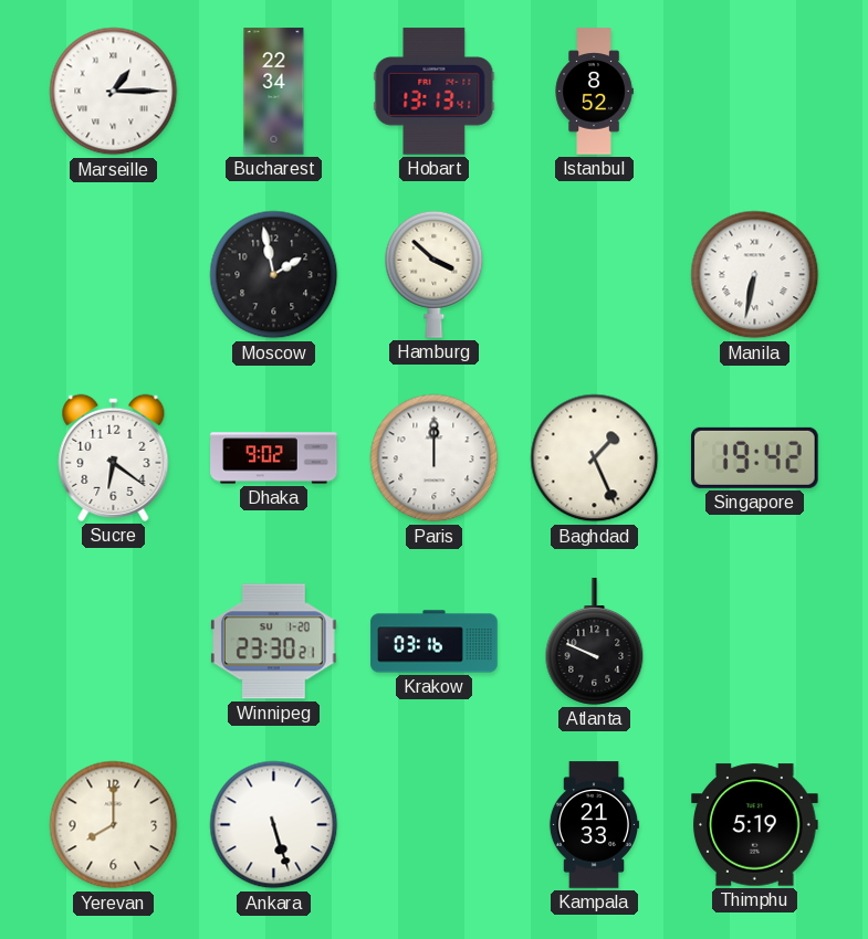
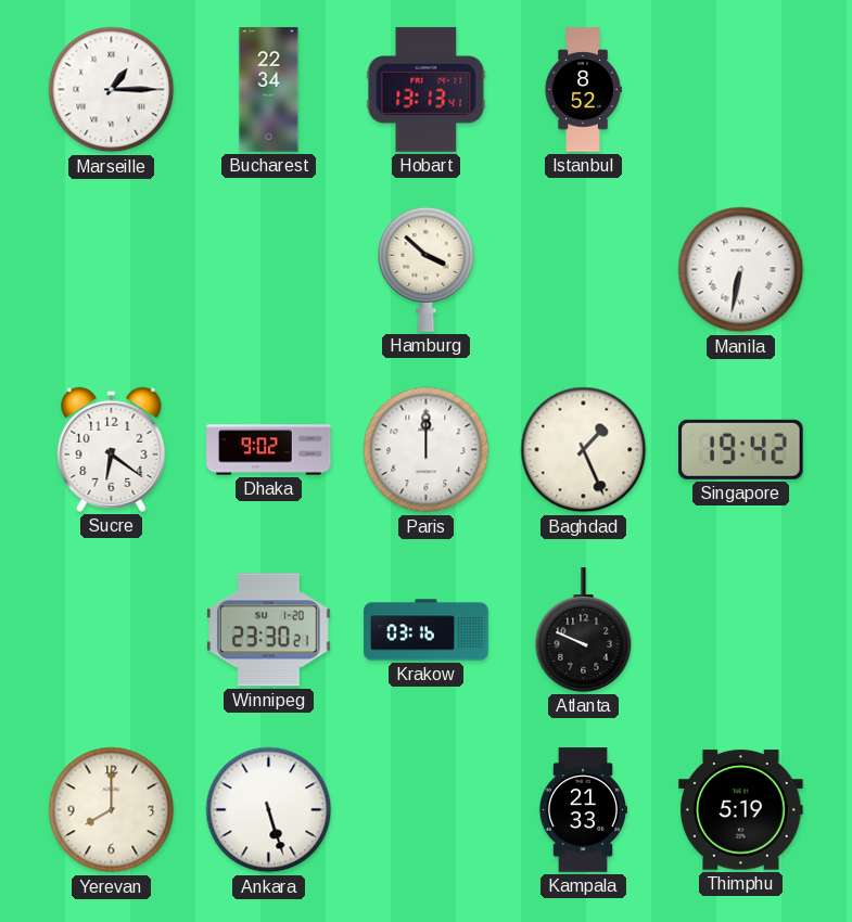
Moscow: 1:58 -> none
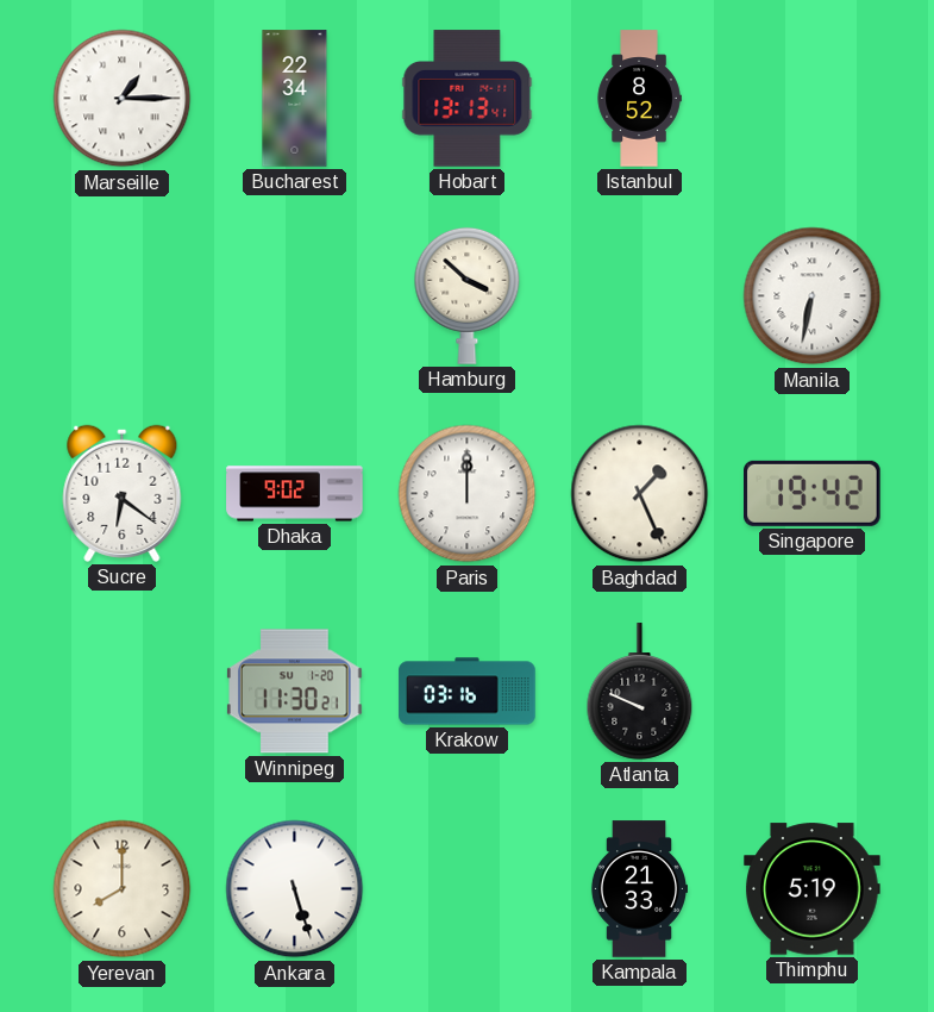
Winnipeg: 23:30 -> 11:30
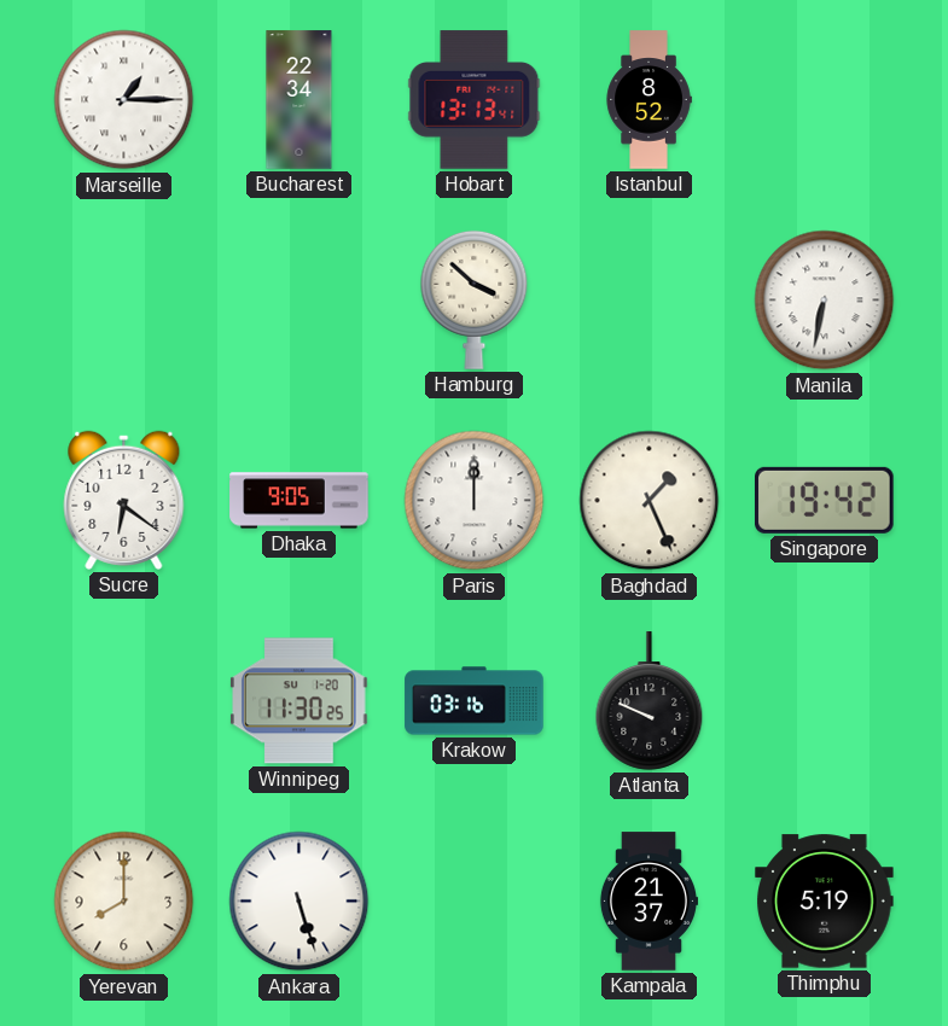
Dhaka: 9:02 -> 9:05
Winnipeg: 11:30:21 -> 11:30:25
Kampala: 21:33 -> 21:37
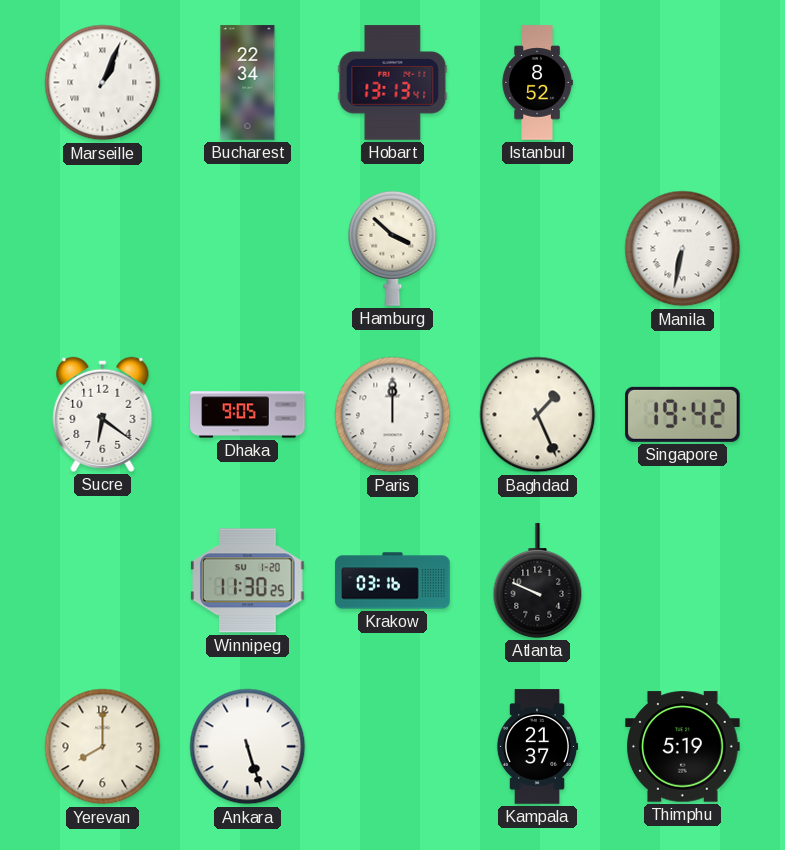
Marseille: 1:15 -> 1:04
